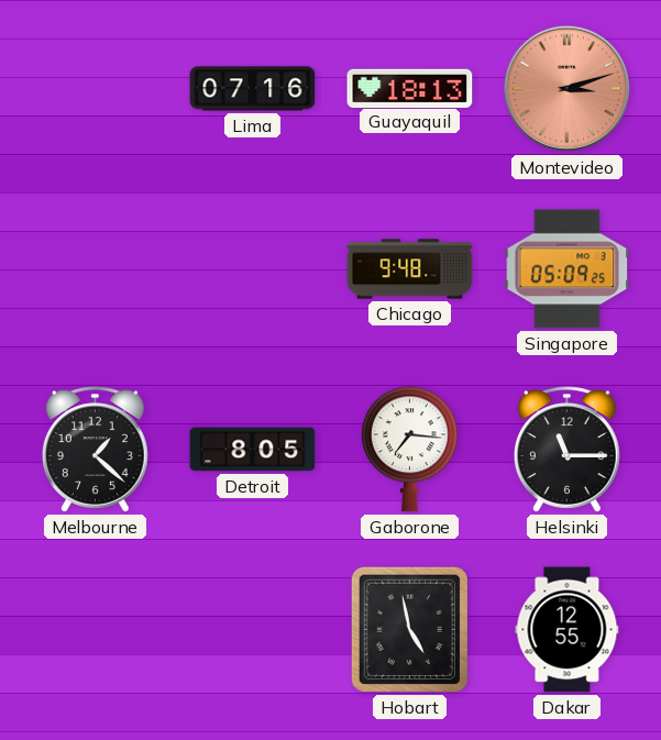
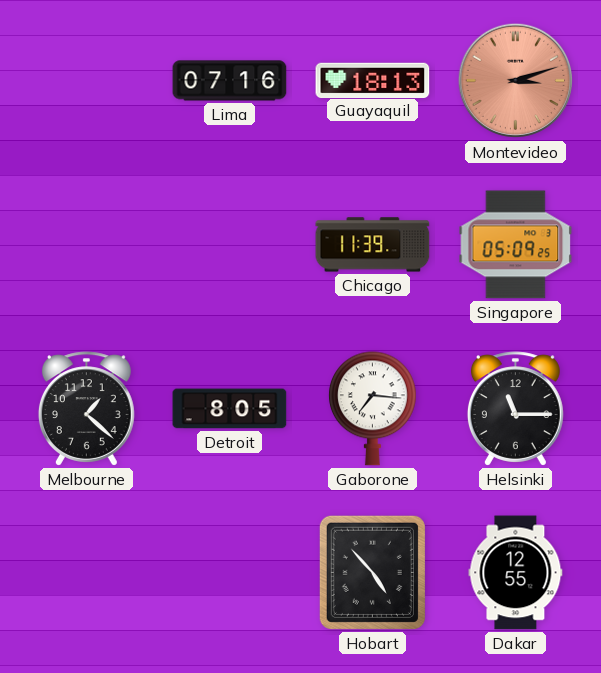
Chicago: 9:48 -> 11:39
Hobart: 4:58 -> 4:53
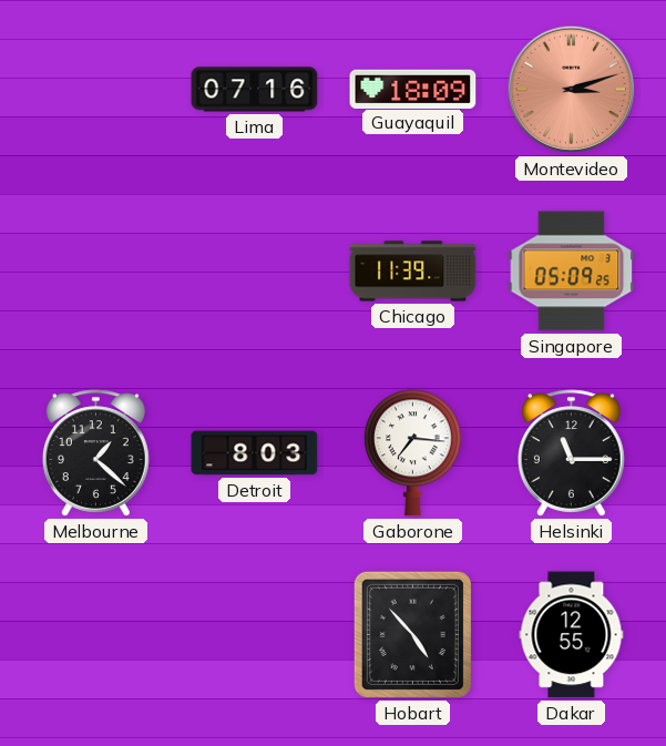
Guayaquil: 18:13 -> 18:09
Detroit: 8:05 -> 8:03
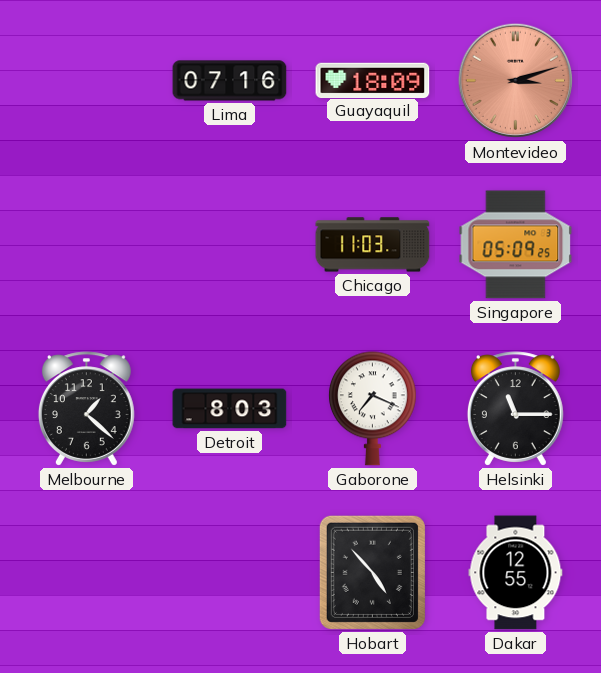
Chicago: 11:39 -> 11:03
Gaborone: 7:16 -> 7:19
